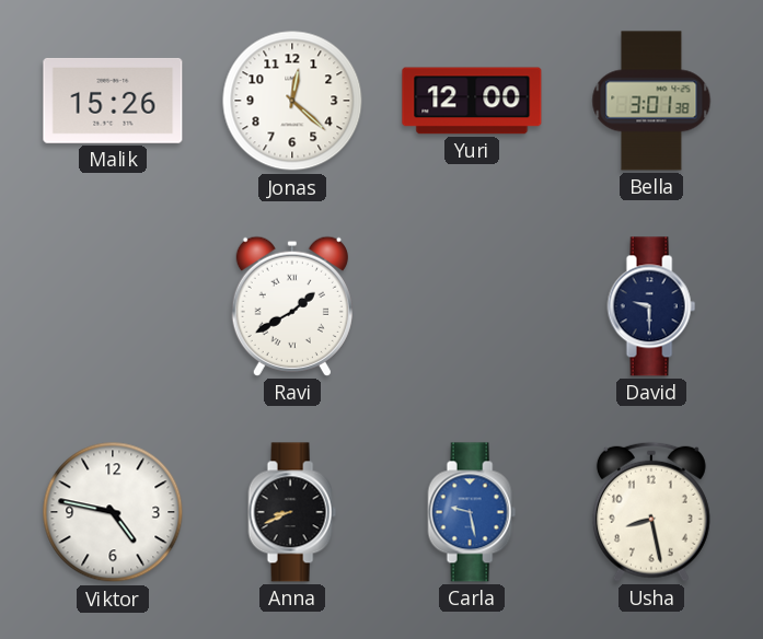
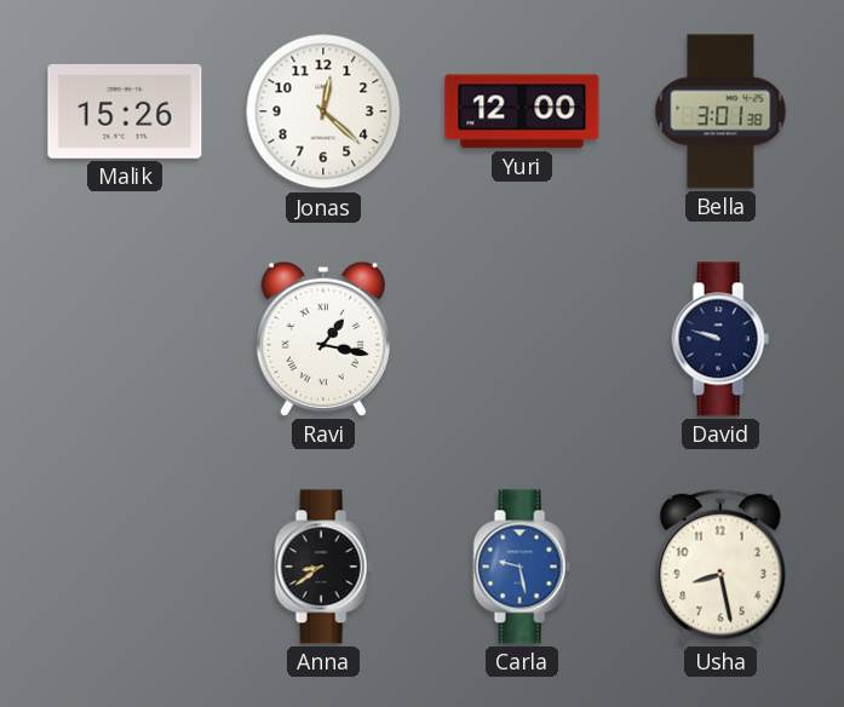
Ravi: 1:40 -> 1:17
David: 9:30 -> 9:48
Viktor: 4:47 -> none
Anna: 8:41 -> 8:39
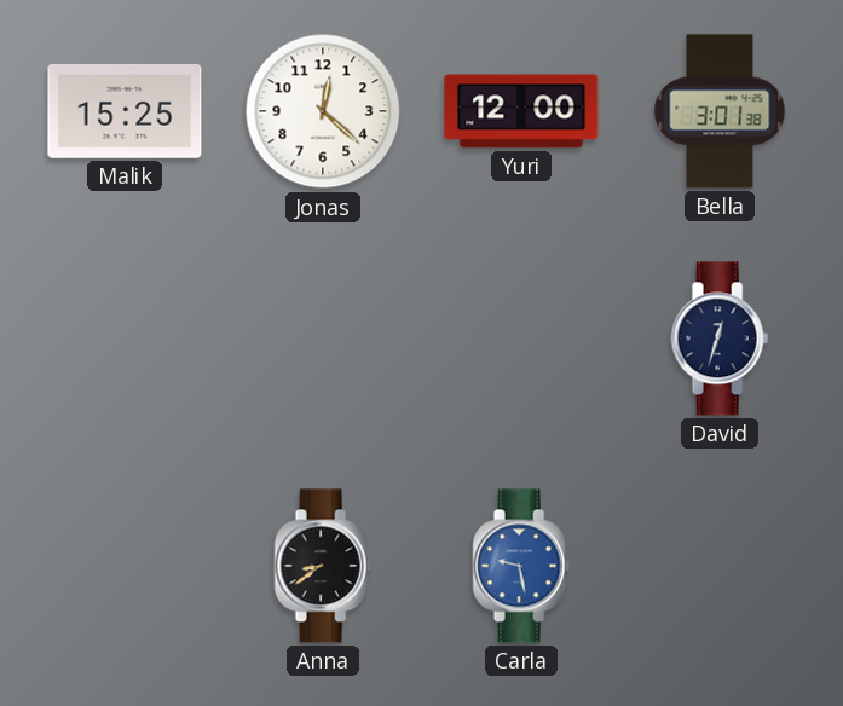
Malik: 15:26 -> 15:25
Ravi: 1:17 -> none
David: 9:48 -> 12:33
Usha: 8:28 -> none
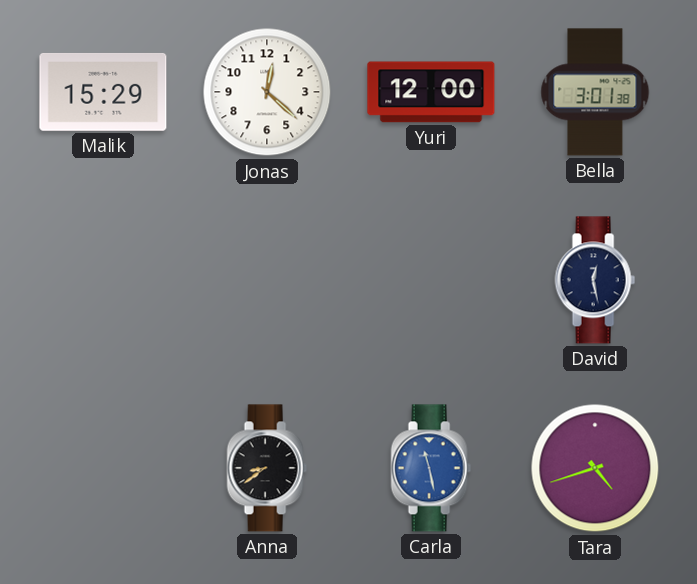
Malik: 15:25 -> 15:29
David: 12:33 -> 12:28
Carla: 9:28 -> 11:28
Tara: none -> 4:42
